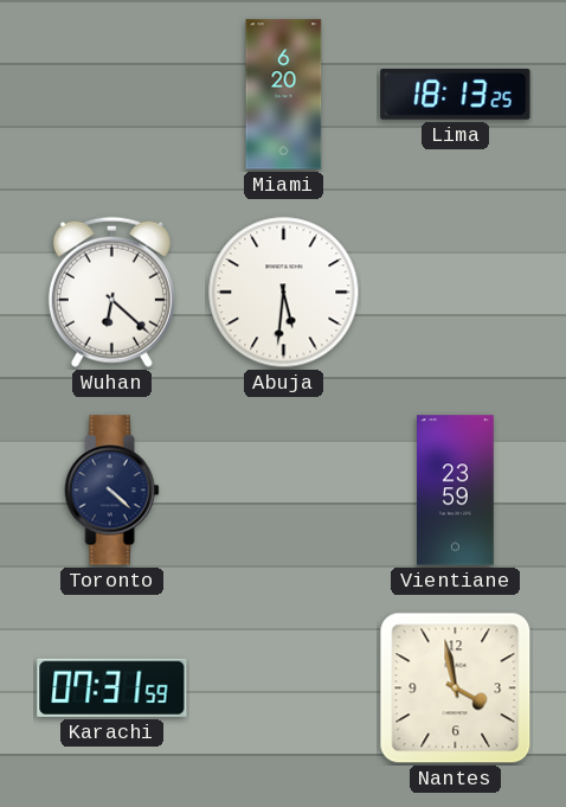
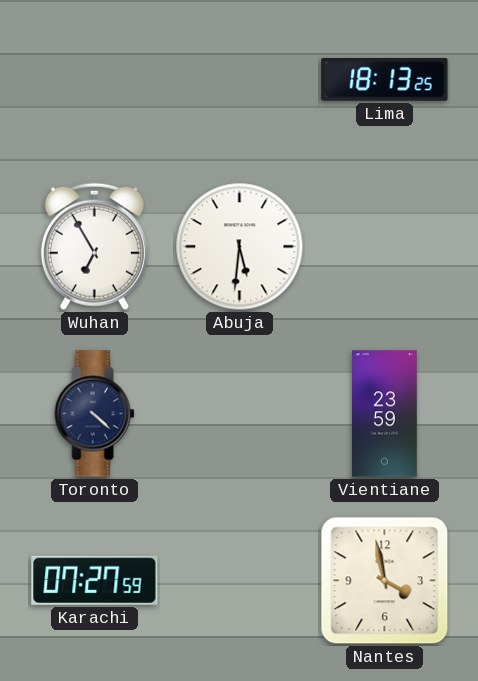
Miami: 6:20 -> none
Wuhan: 6:22 -> 6:55
Karachi: 07:31 -> 07:27
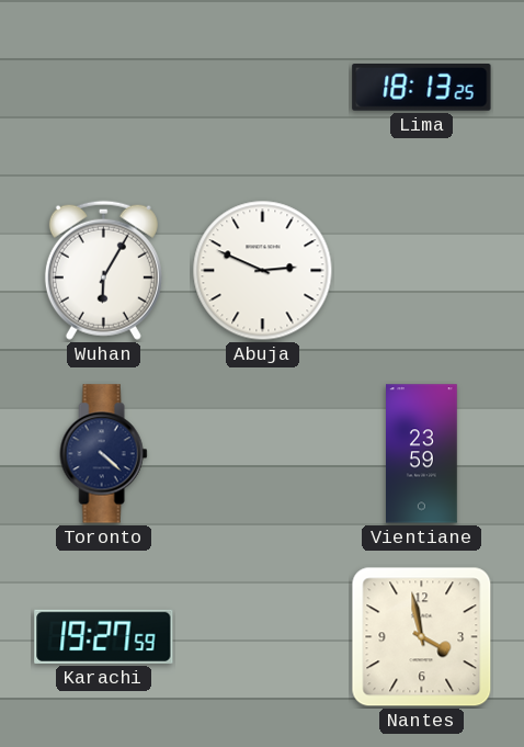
Wuhan: 6:55 -> 6:05
Abuja: 5:31 -> 2:49
Karachi: 07:27 -> 19:27
